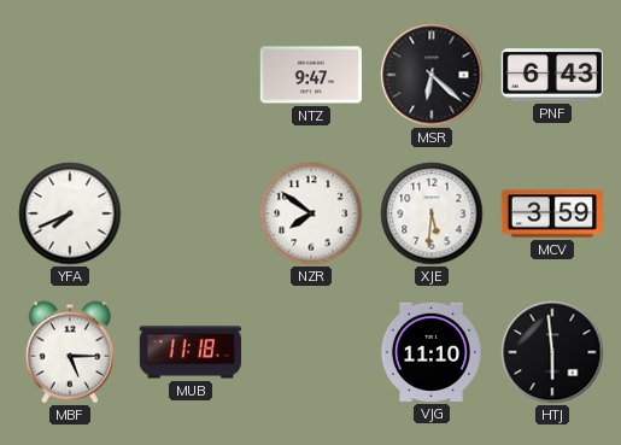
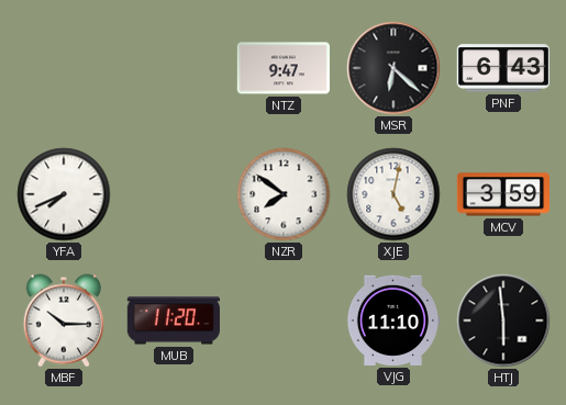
XJE: 5:31 -> 5:02
MBF: 5:15 -> 10:15
MUB: 11:18 -> 11:20
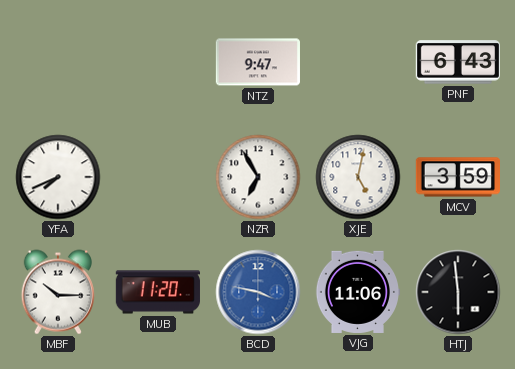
MSR: 6:22 -> none
NZR: 7:51 -> 6:55
BCD: none -> 3:47
VJG: 11:10 -> 11:06
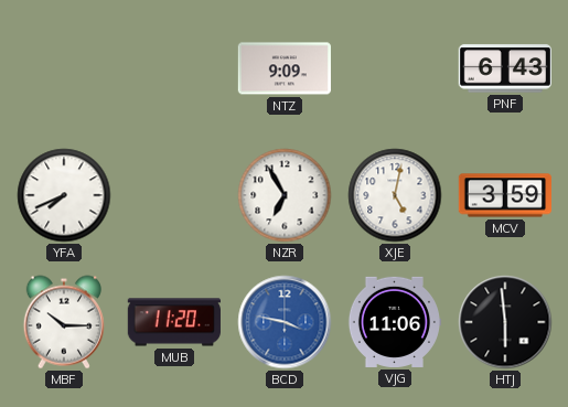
NTZ: 9:47 -> 9:09
